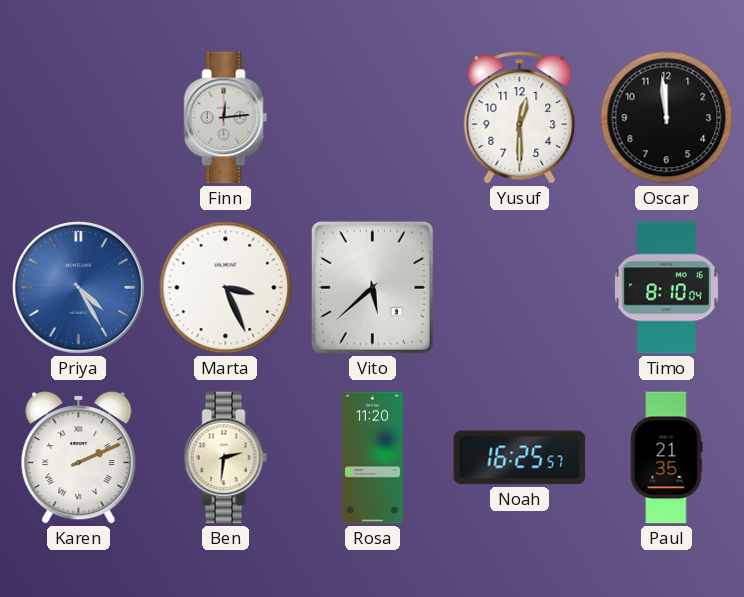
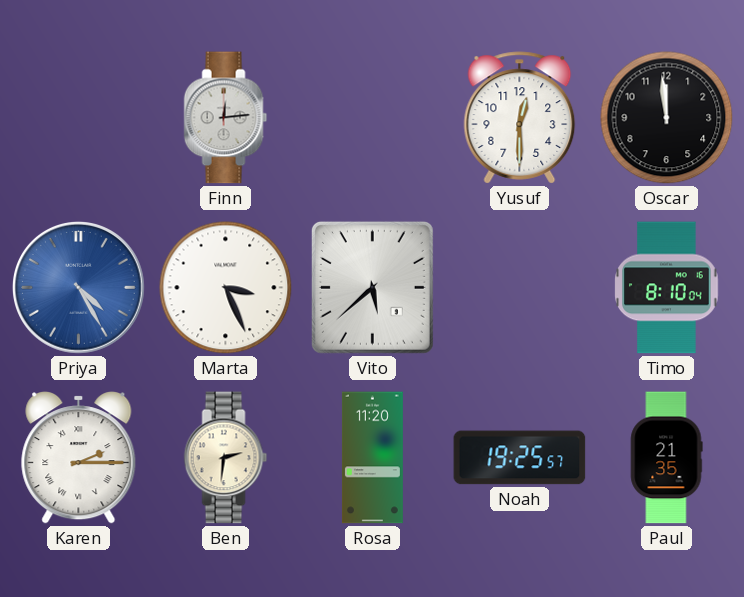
Karen: 2:11 -> 2:15
Noah: 16:25 -> 19:25
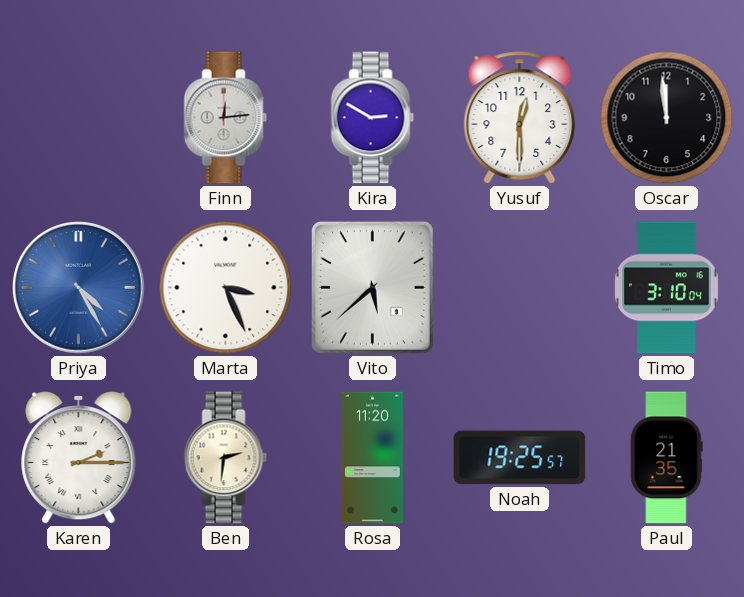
Kira: none -> 2:50
Timo: 8:10 -> 3:10
